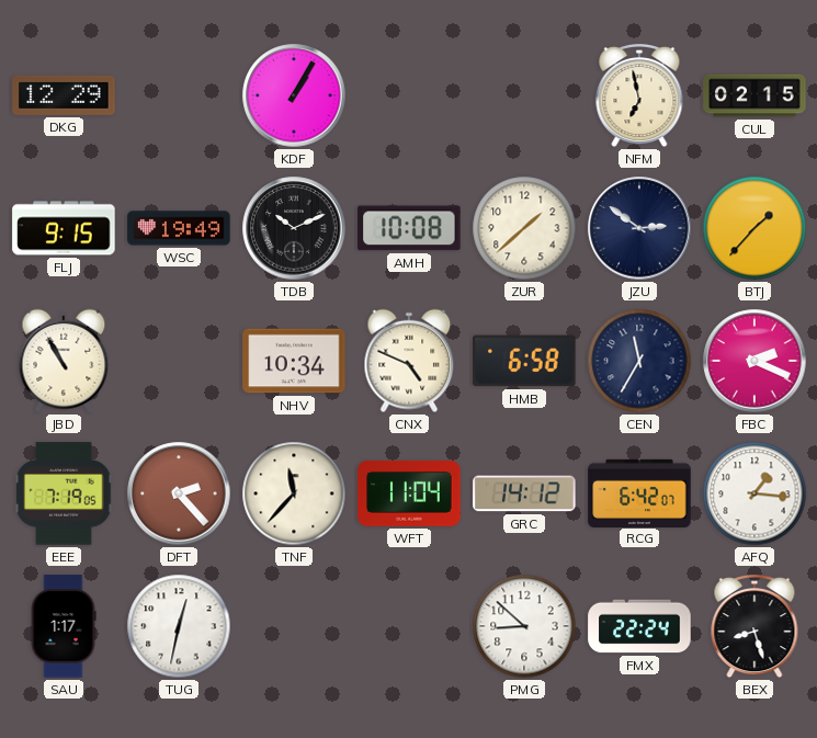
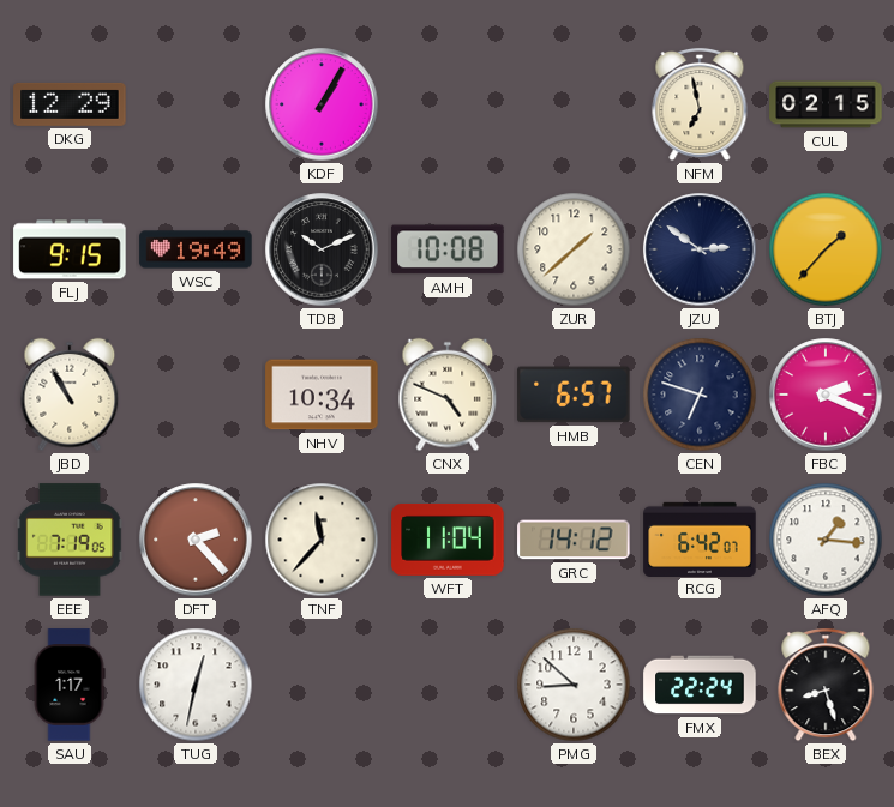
HMB: 6:58 -> 6:57
CEN: 11:35 -> 6:48
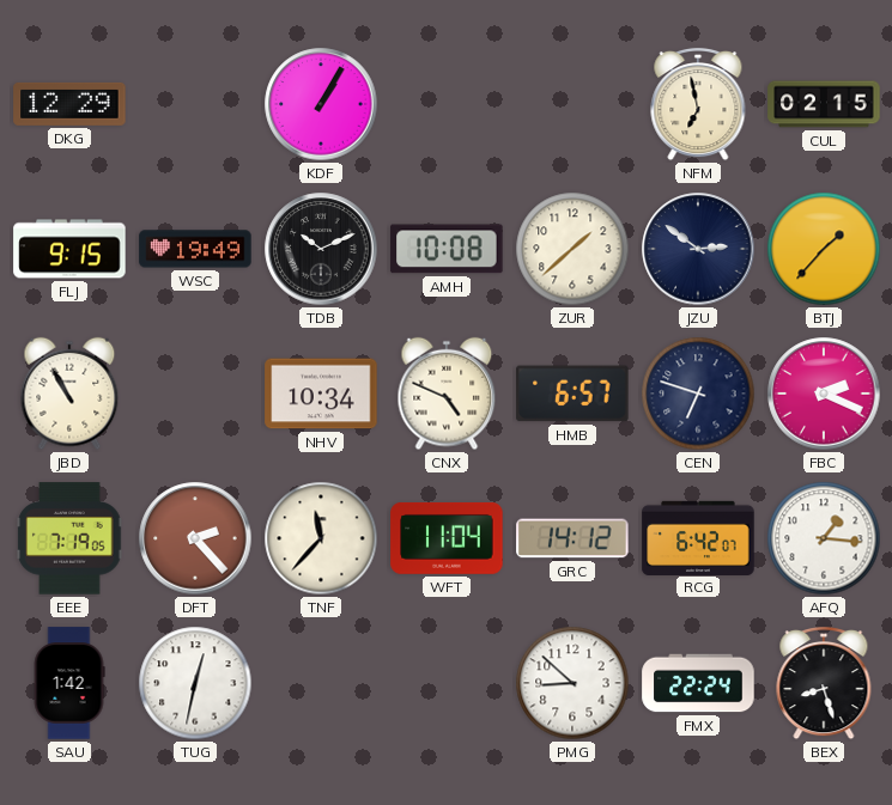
SAU: 1:17 -> 1:42
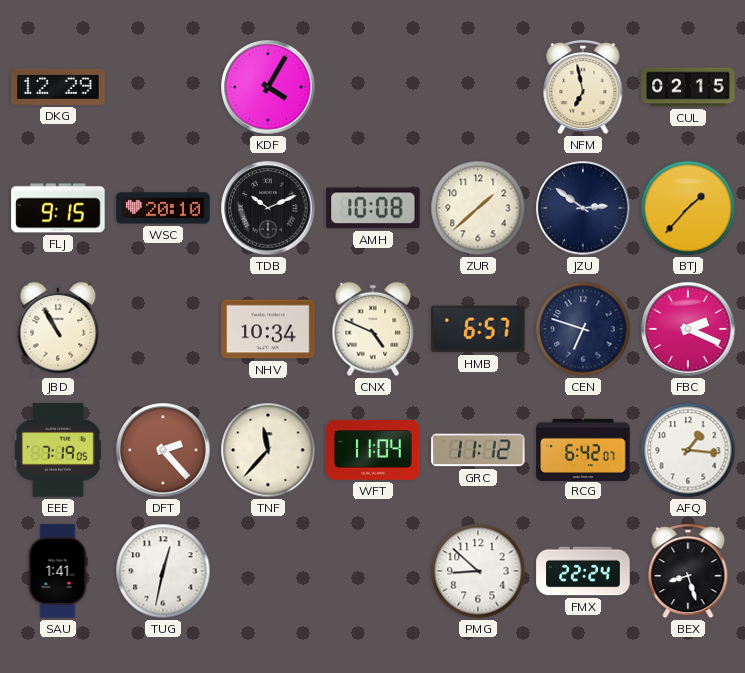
KDF: 1:05 -> 4:05
WSC: 19:49 -> 20:10
GRC: 14:12 -> 11:12
SAU: 1:42 -> 1:41
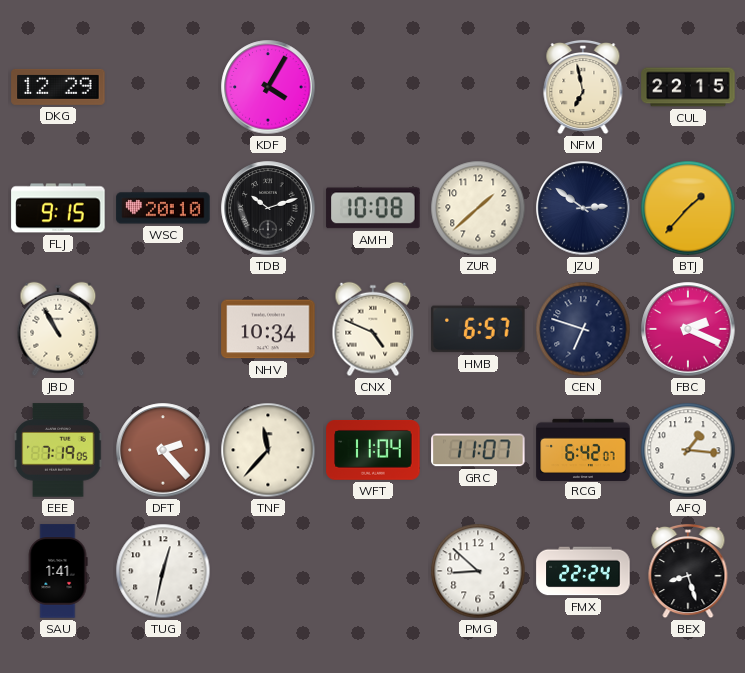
CUL: 02:15 -> 22:15
TDB: 10:11 -> 10:12
GRC: 11:12 -> 11:07
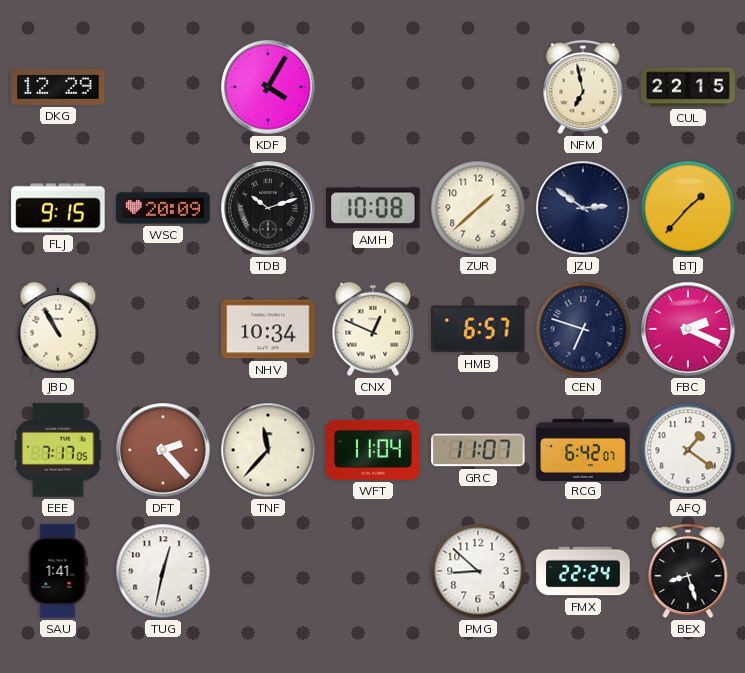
WSC: 20:10 -> 20:09
CNX: 4:49 -> 12:49
EEE: 7:19 -> 7:17
AFQ: 1:16 -> 1:21
